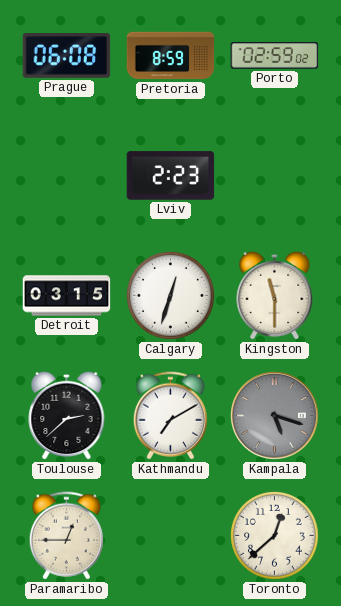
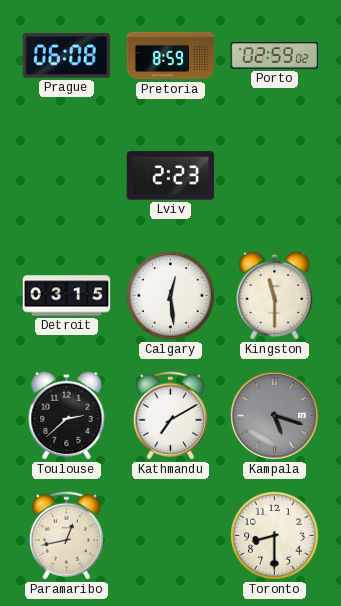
Calgary: 12:33 -> 12:29
Paramaribo: 12:45 -> 12:43
Toronto: 12:38 -> 8:30
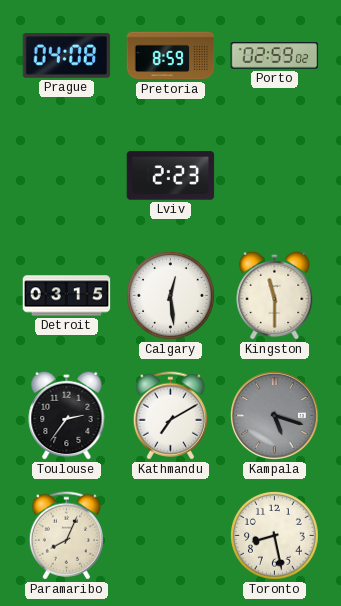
Prague: 06:08 -> 04:08
Toulouse: 2:38 -> 2:36
Paramaribo: 12:43 -> 8:04
Toronto: 8:30 -> 8:28
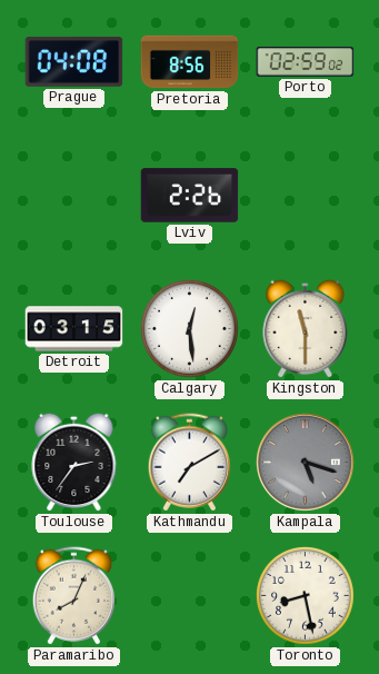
Pretoria: 8:59 -> 8:56
Lviv: 2:23 -> 2:26
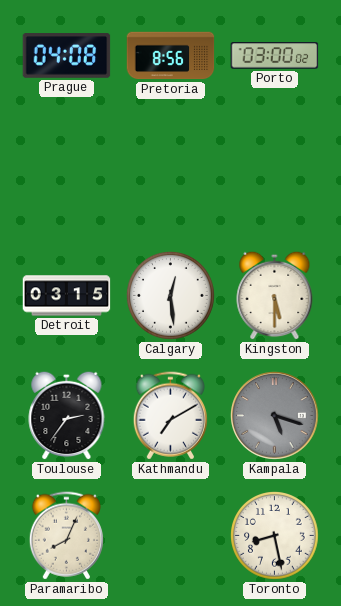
Porto: 02:59 -> 03:00
Lviv: 2:26 -> none
Kingston: 11:30 -> 5:30
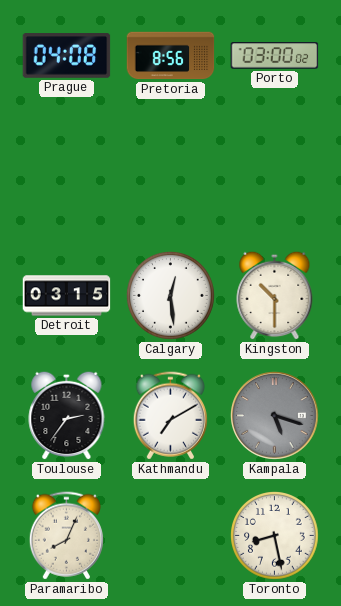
Kingston: 5:30 -> 10:30
